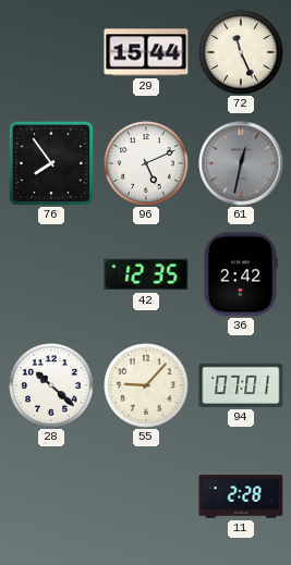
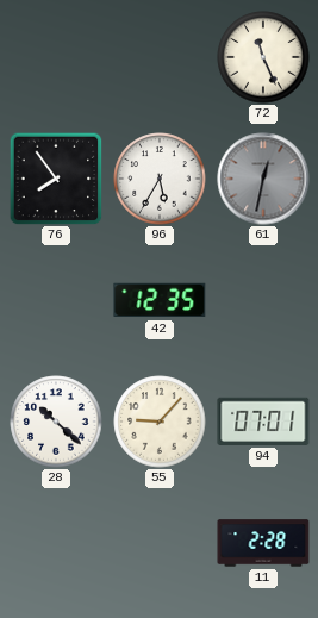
29: 15:44 -> none
96: 5:11 -> 5:35
36: 2:42 -> none
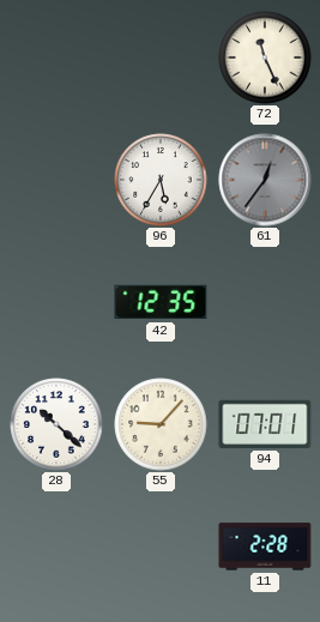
76: 7:54 -> none
61: 12:32 -> 12:36
